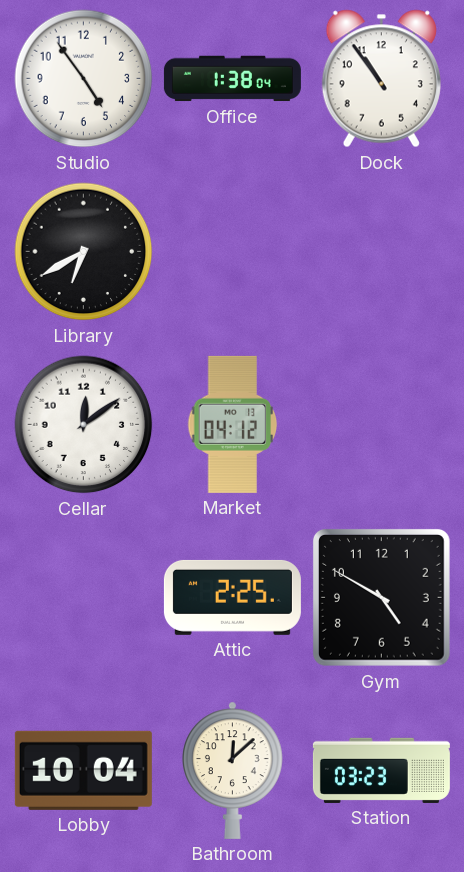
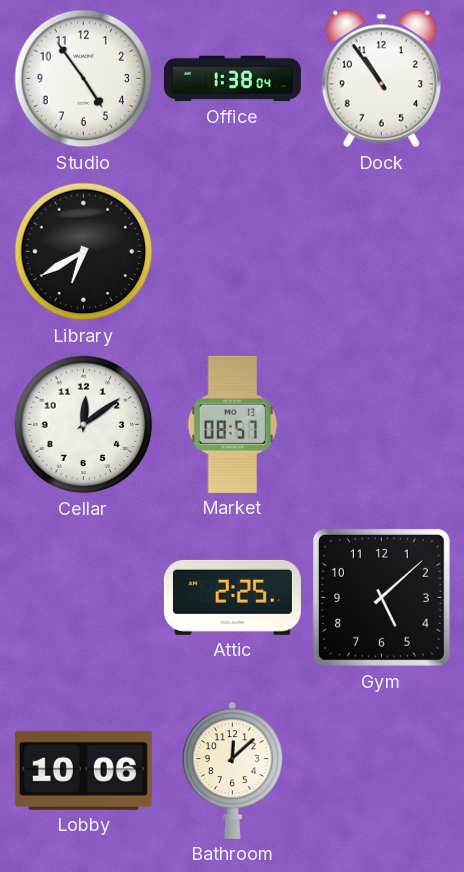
Market: 04:12 -> 08:57
Gym: 4:50 -> 5:08
Lobby: 10:04 -> 10:06
Station: 03:23 -> none
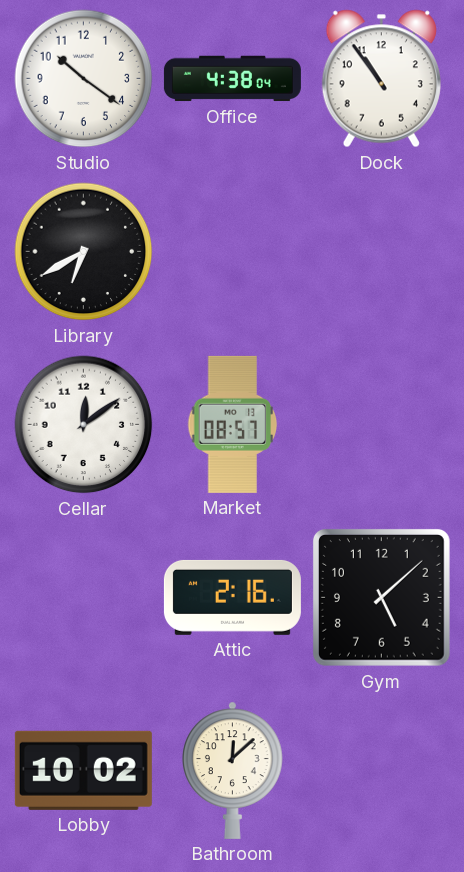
Studio: 4:54 -> 10:21
Office: 1:38 -> 4:38
Attic: 2:25 -> 2:16
Lobby: 10:06 -> 10:02
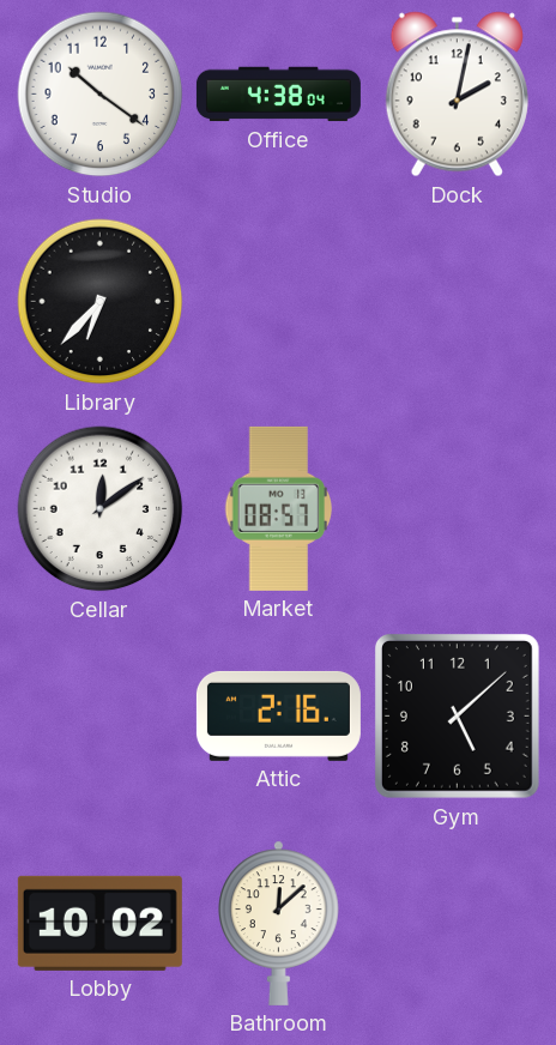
Dock: 10:54 -> 2:02
Library: 6:40 -> 6:37
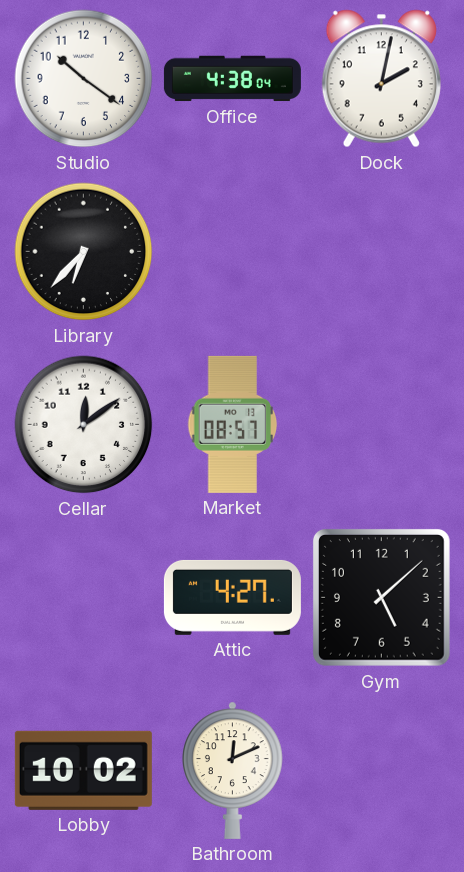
Attic: 2:16 -> 4:27
Bathroom: 12:08 -> 12:11
